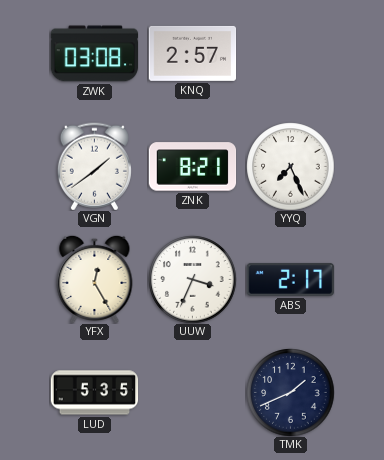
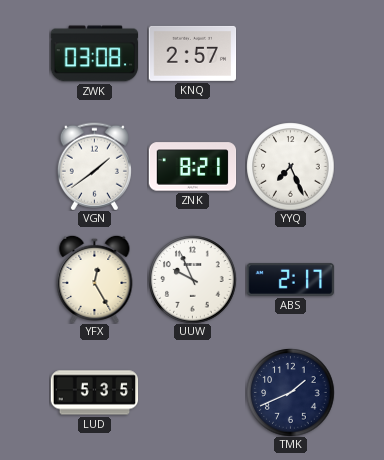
UUW: 3:34 -> 9:56
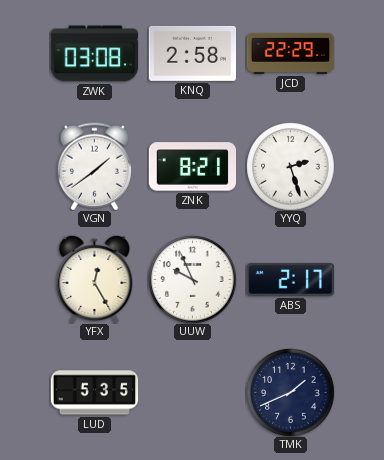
KNQ: 2:57 -> 2:58
JCD: none -> 22:29
YYQ: 7:26 -> 2:27
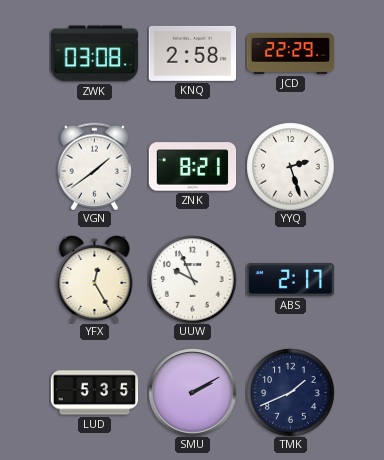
SMU: none -> 2:10
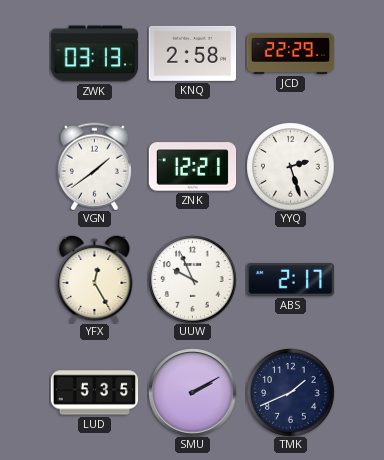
ZWK: 03:08 -> 03:13
ZNK: 8:21 -> 12:21
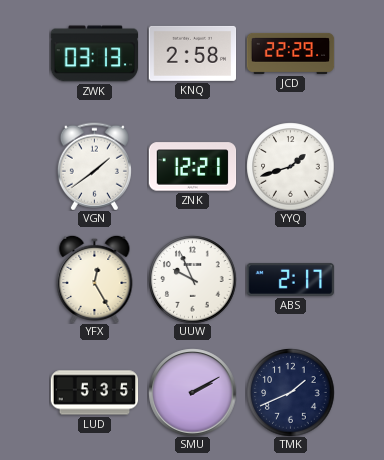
YYQ: 2:27 -> 1:42
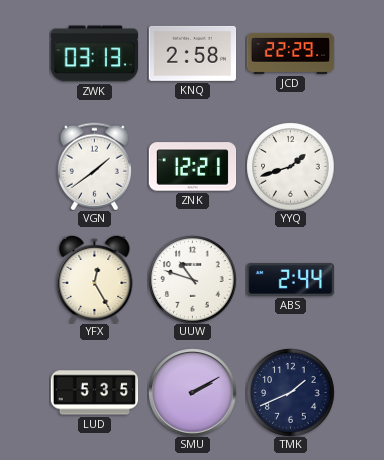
UUW: 9:56 -> 10:48
ABS: 2:17 -> 2:44
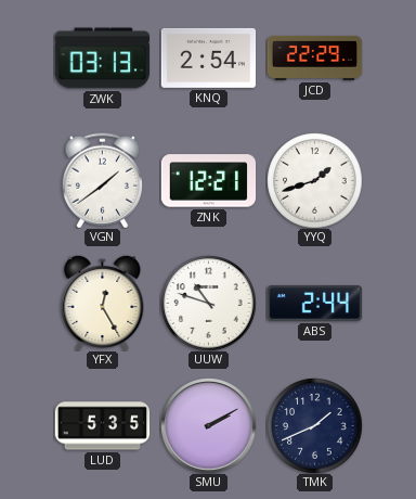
KNQ: 2:58 -> 2:54
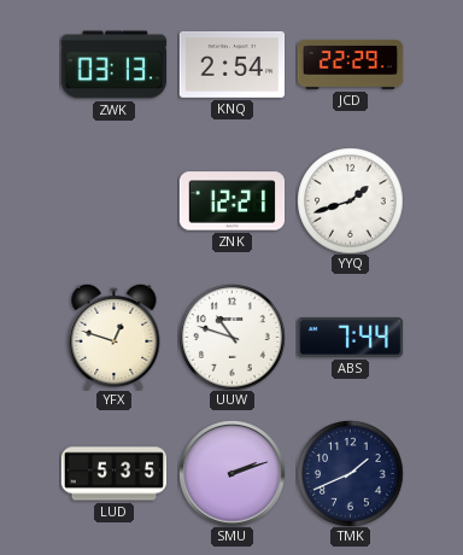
VGN: 1:39 -> none
YFX: 12:25 -> 12:48
ABS: 2:44 -> 7:44
SMU: 2:10 -> 2:12
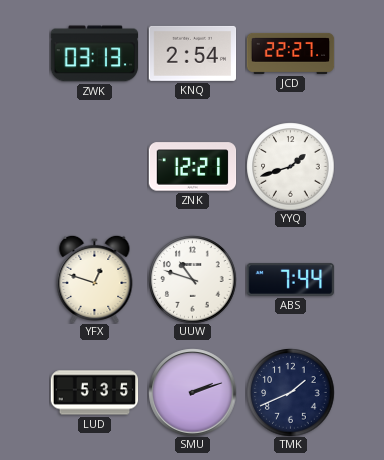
JCD: 22:29 -> 22:27
